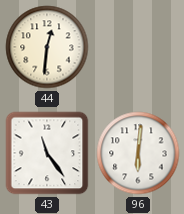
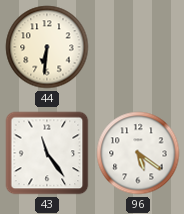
44: 12:31 -> 6:31
96: 6:01 -> 5:21
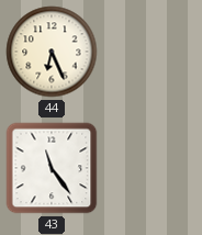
44: 6:31 -> 6:26
96: 5:21 -> none
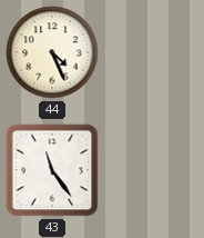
44: 6:26 -> 4:26
